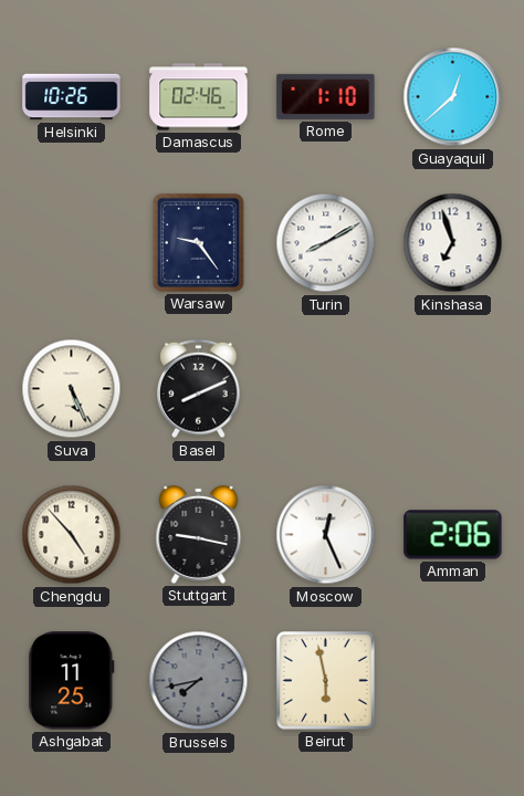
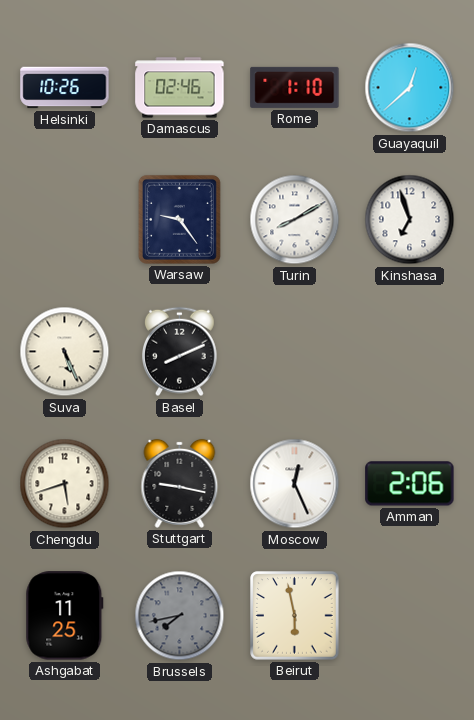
Chengdu: 4:53 -> 5:42
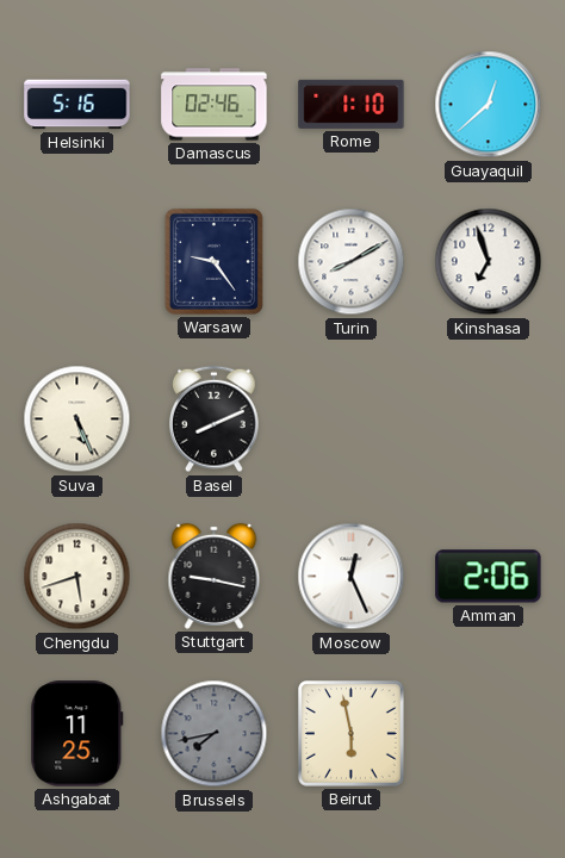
Helsinki: 10:26 -> 5:16
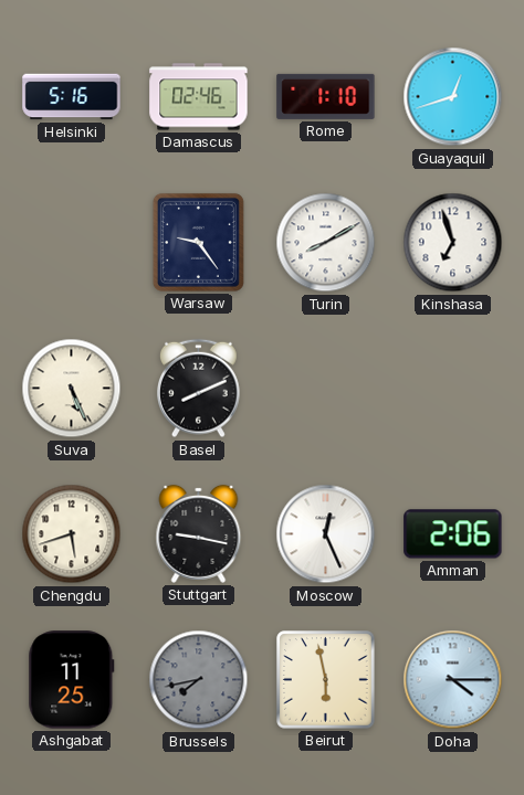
Guayaquil: 12:38 -> 12:42
Doha: none -> 4:15
